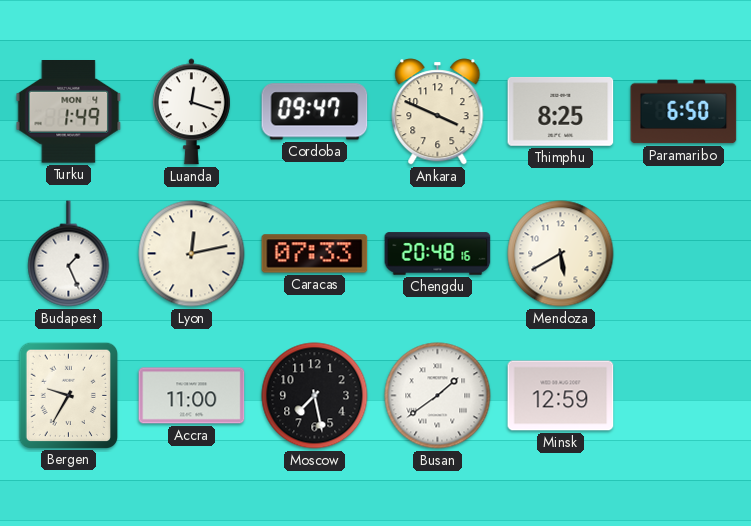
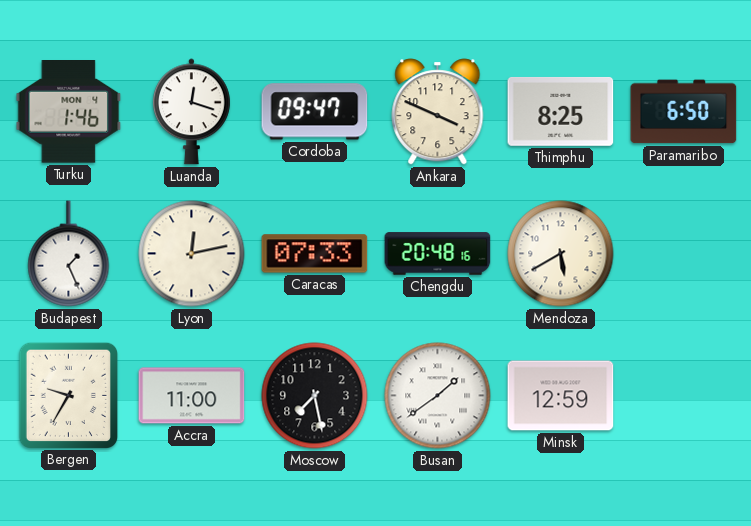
Turku: 1:49 -> 1:46
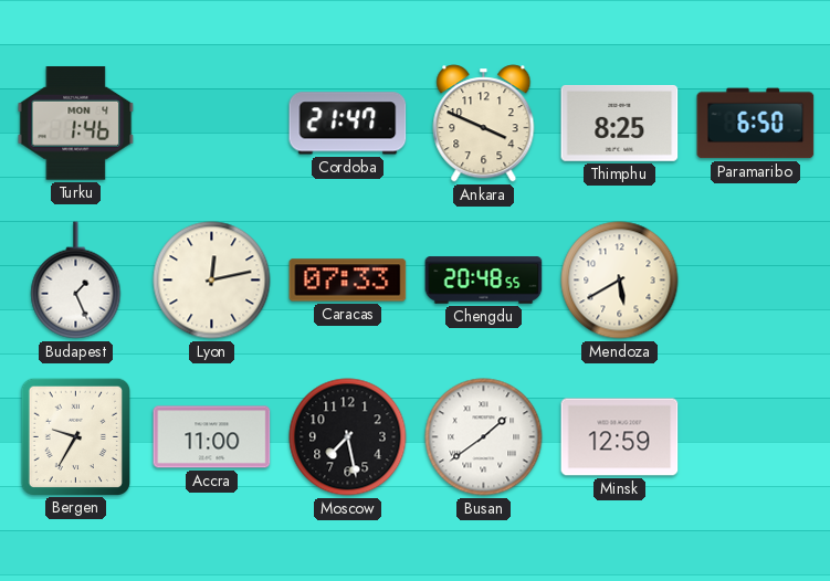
Luanda: 12:18 -> none
Cordoba: 09:47 -> 21:47
Chengdu: 20:48:16 -> 20:48:55
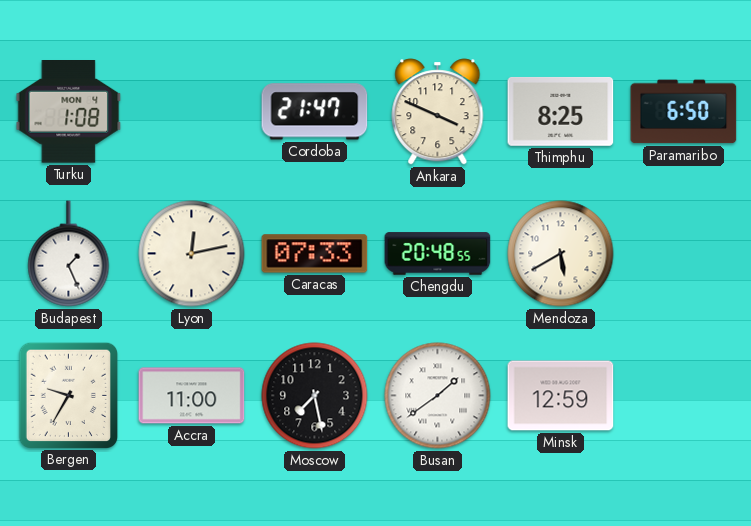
Turku: 1:46 -> 1:08
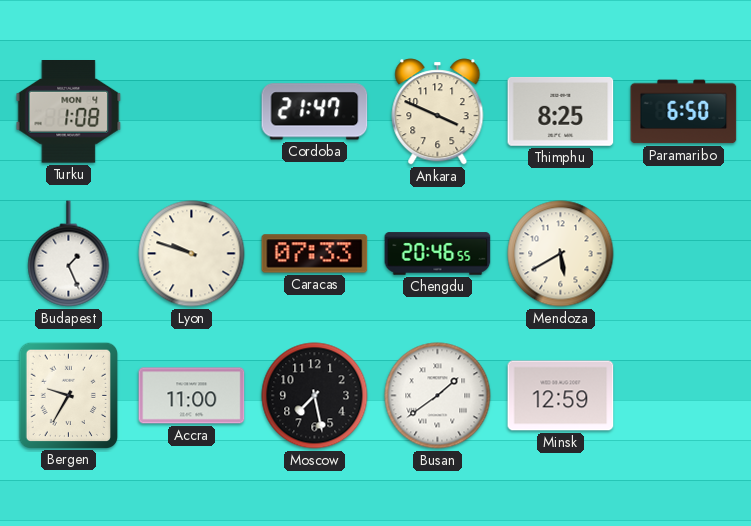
Lyon: 12:13 -> 9:48
Chengdu: 20:48 -> 20:46
